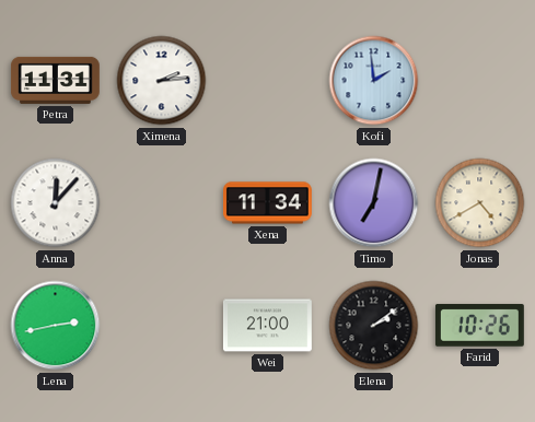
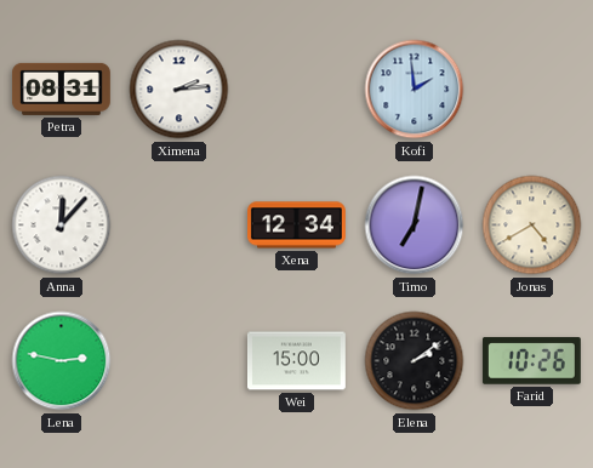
Petra: 11:31 -> 08:31
Xena: 11:34 -> 12:34
Lena: 2:43 -> 2:47
Wei: 21:00 -> 15:00
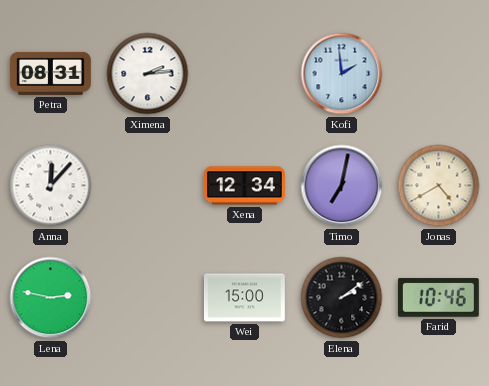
Farid: 10:26 -> 10:46
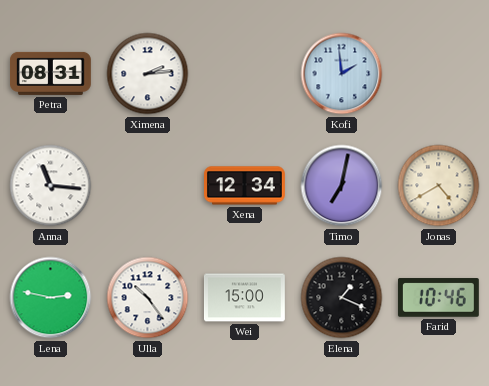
Anna: 12:07 -> 11:16
Ulla: none -> 10:24
Elena: 2:09 -> 1:19
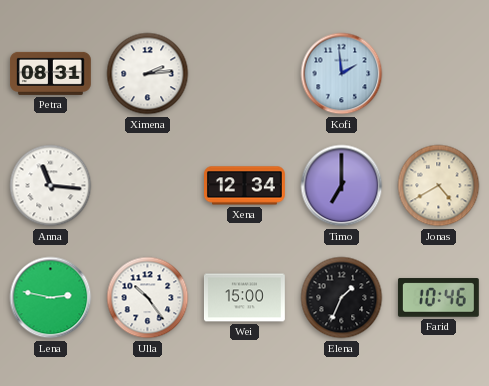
Timo: 7:02 -> 7:00
Elena: 1:19 -> 1:34
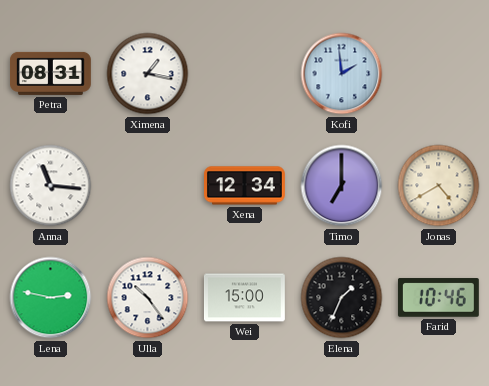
Ximena: 2:14 -> 1:17
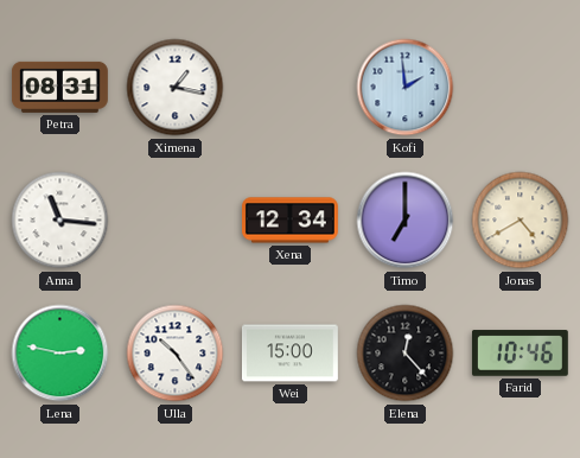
Elena: 1:34 -> 12:23
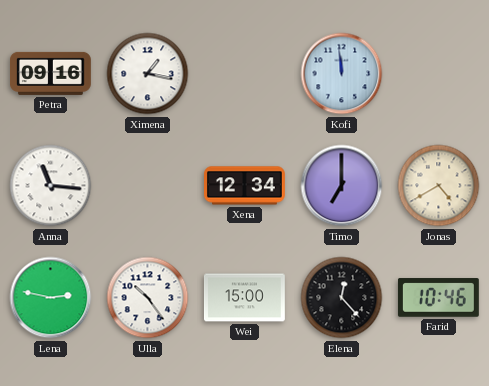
Petra: 08:31 -> 09:16
Kofi: 1:59 -> 11:59
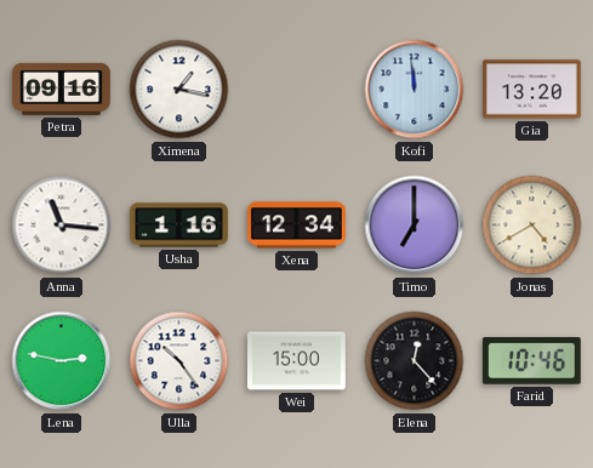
Gia: none -> 13:20
Usha: none -> 1:16
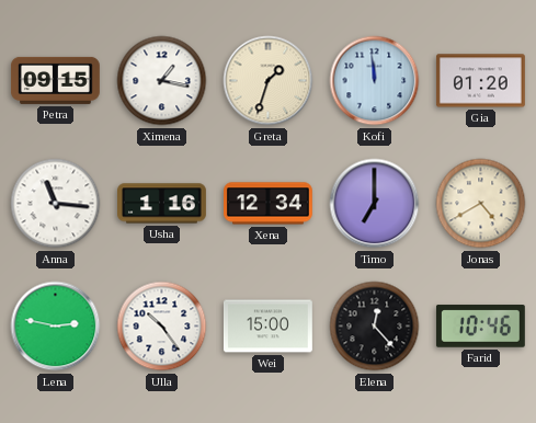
Petra: 09:16 -> 09:15
Greta: none -> 1:33
Gia: 13:20 -> 01:20
